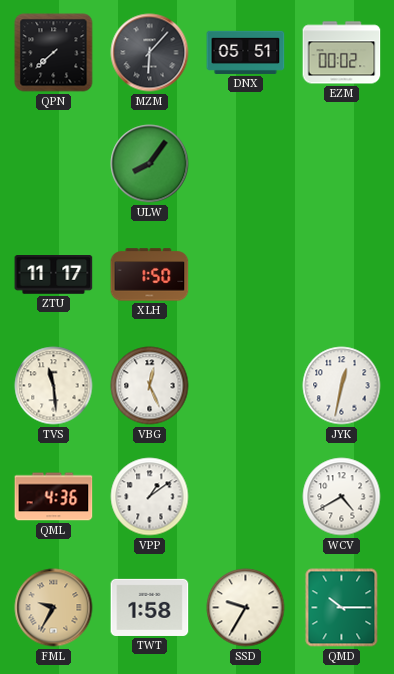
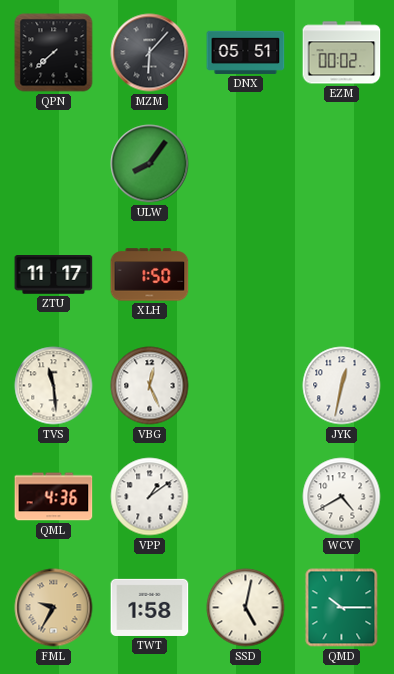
SSD: 9:35 -> 5:02
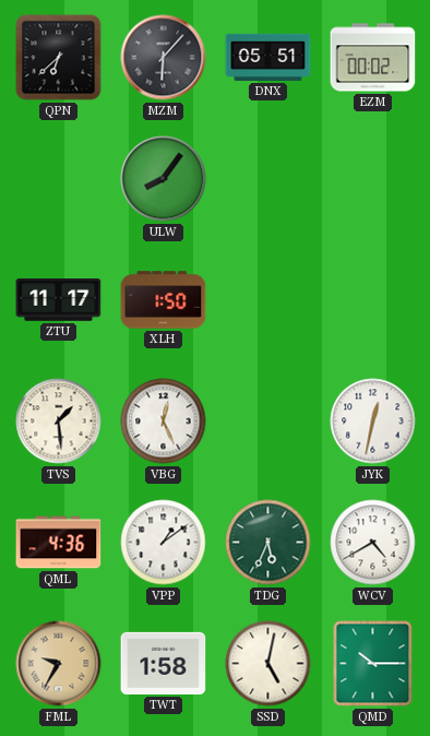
QPN: 7:38 -> 6:38
TVS: 11:29 -> 1:29
TDG: none -> 5:34
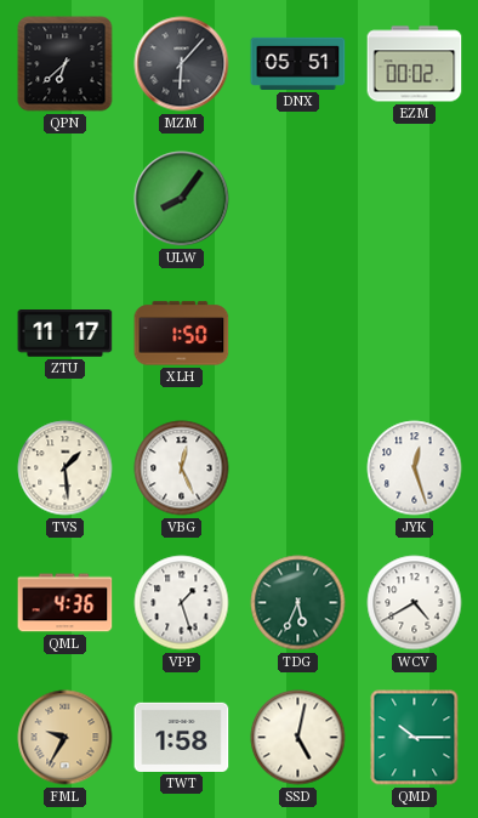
JYK: 12:32 -> 12:27
VPP: 1:09 -> 1:27
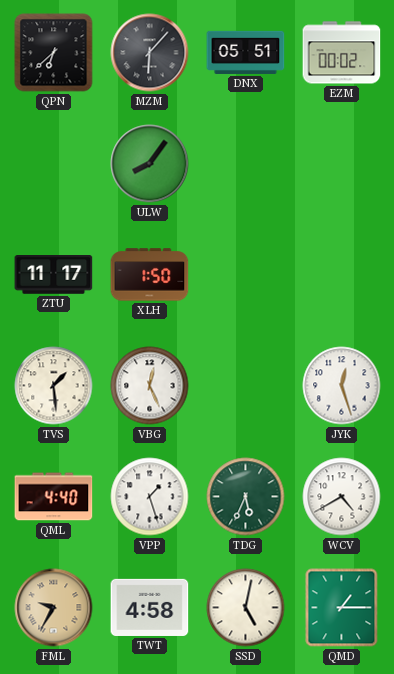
QML: 4:36 -> 4:40
TWT: 1:58 -> 4:58
QMD: 10:15 -> 1:15
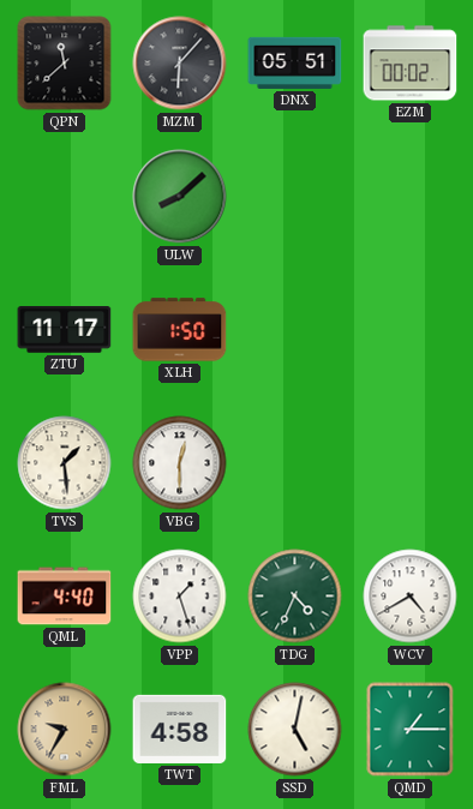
QPN: 6:38 -> 11:38
ULW: 8:06 -> 8:08
VBG: 12:26 -> 12:30
JYK: 12:27 -> none
TDG: 5:34 -> 4:34
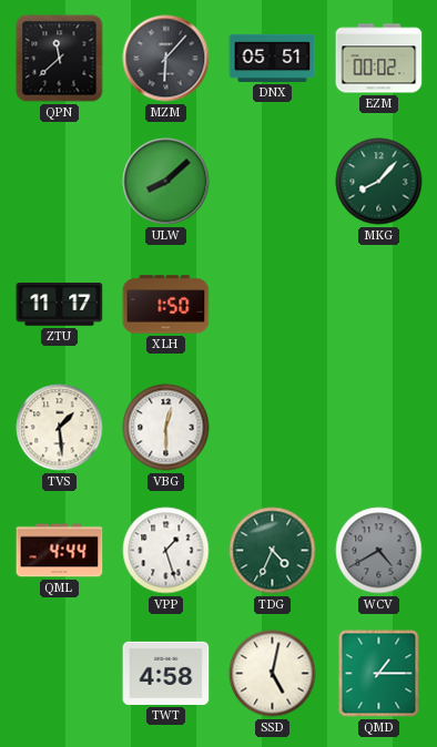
MKG: none -> 8:07
QML: 4:40 -> 4:44
WCV dial: white -> grey
FML: 9:35 -> none
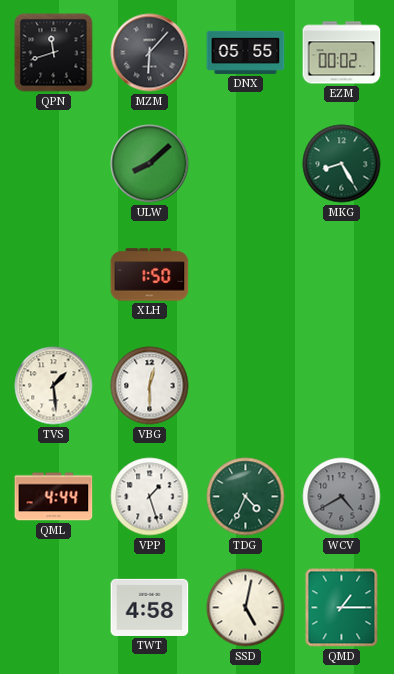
QPN: 11:38 -> 11:42
DNX: 05:51 -> 05:55
MKG: 8:07 -> 8:25
ZTU: 11:17 -> none
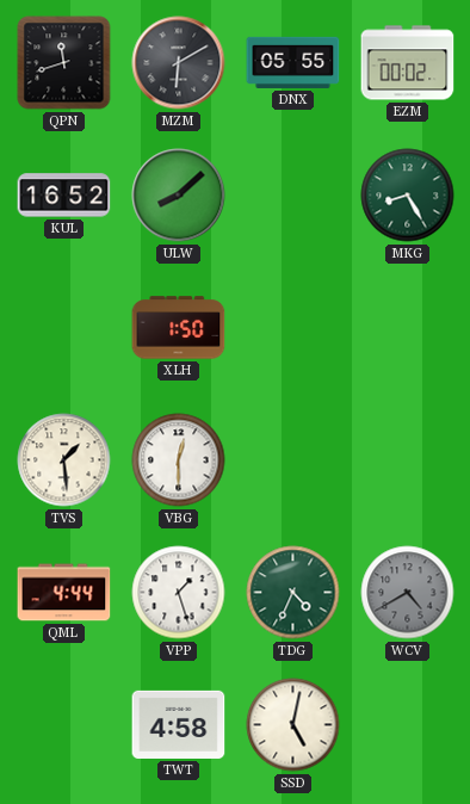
MZM: 6:07 -> 6:10
KUL: none -> 16:52
QMD: 1:15 -> none
